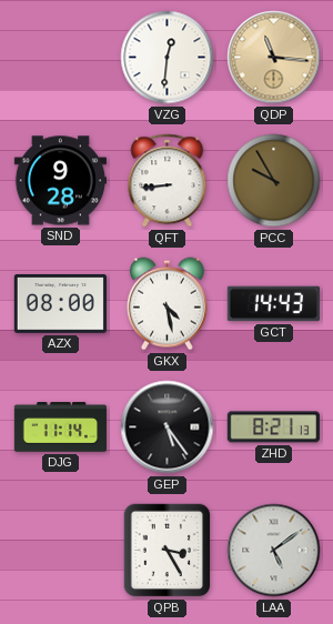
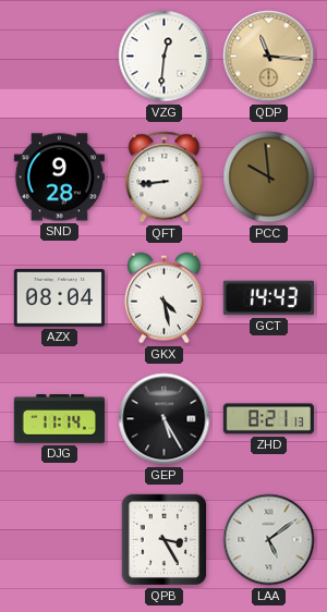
PCC: 9:55 -> 9:59
AZX: 08:00 -> 08:04
GEP: 5:24 -> 5:25
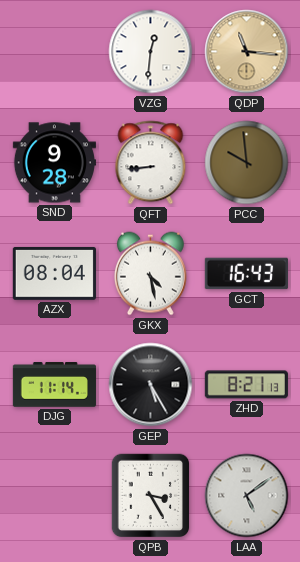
GCT: 14:43 -> 16:43
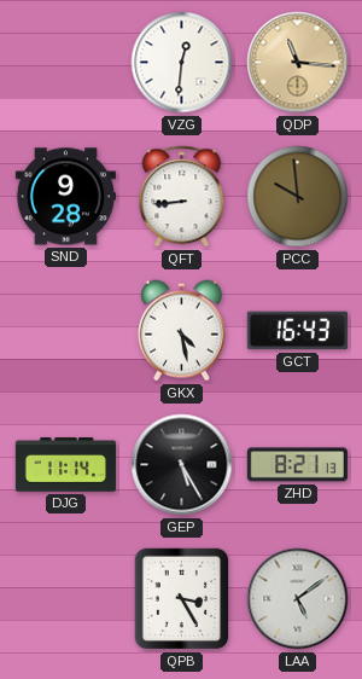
AZX: 08:04 -> none
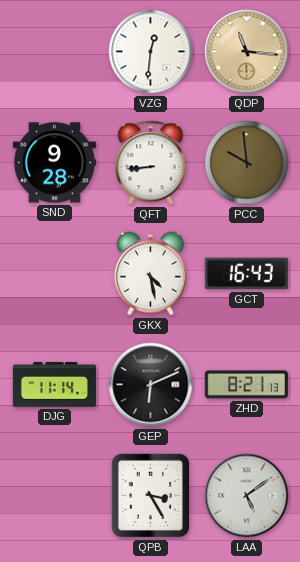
GEP: 5:25 -> 6:11
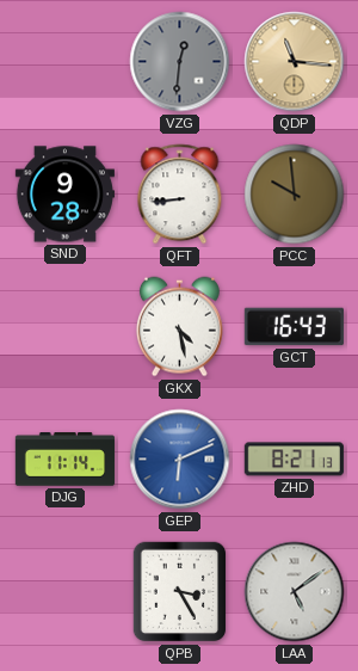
VZG dial: white -> grey
GEP dial: black -> blue
